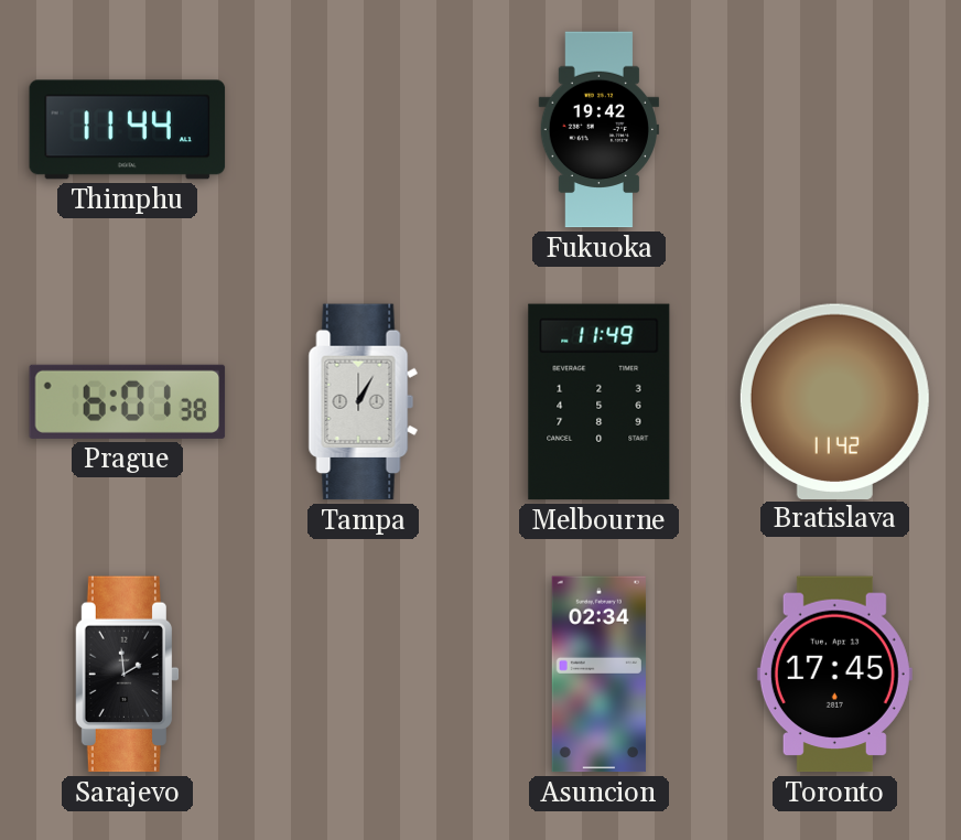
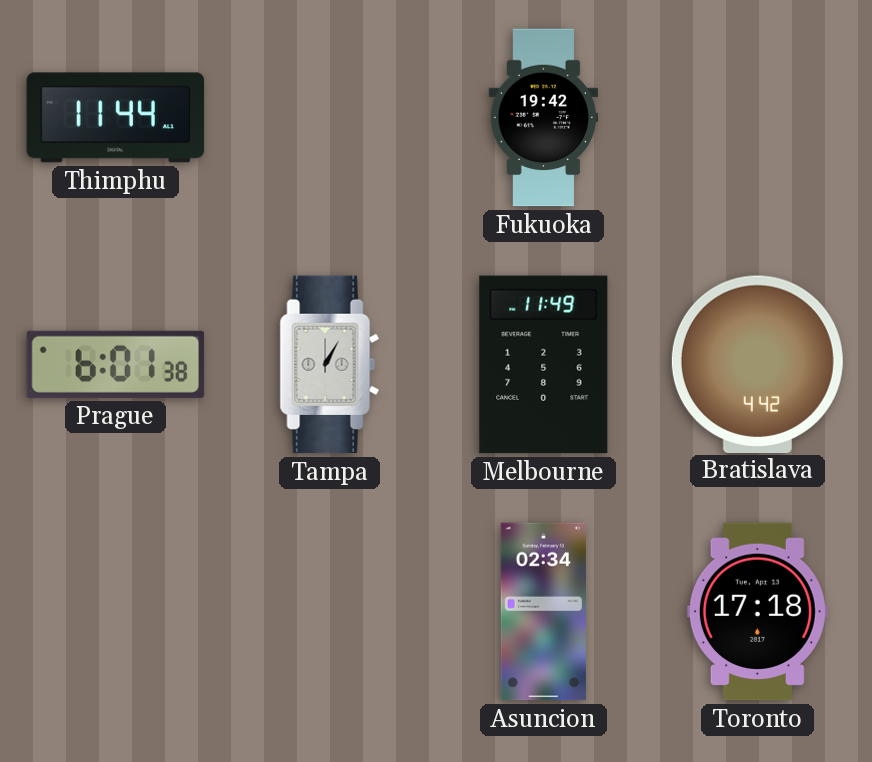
Bratislava: 11:42 -> 4:42
Sarajevo: 1:59 -> none
Toronto: 17:45 -> 17:18
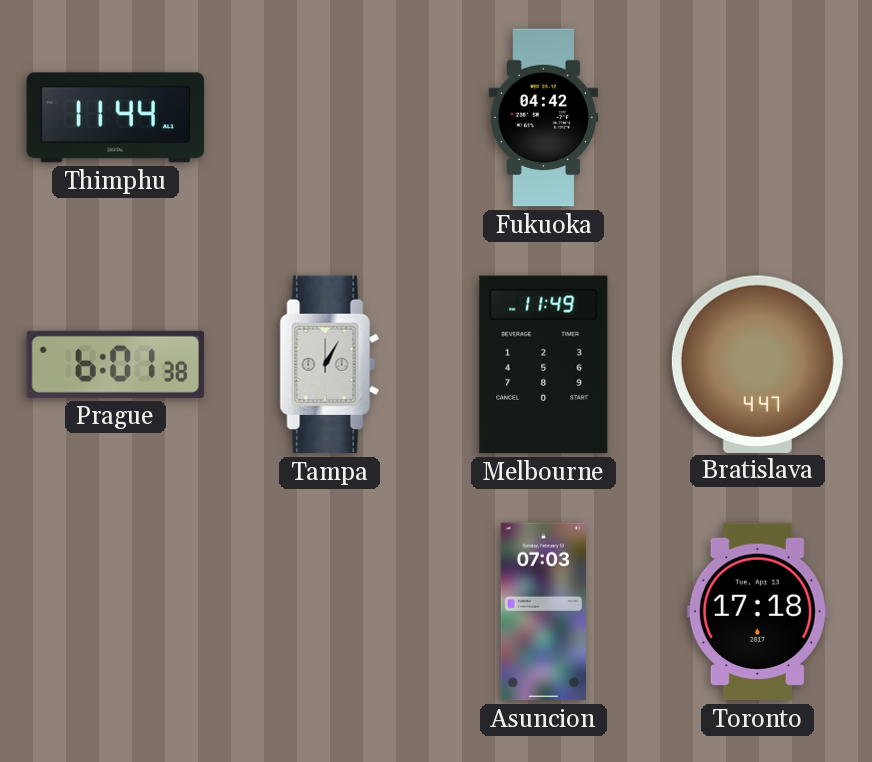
Fukuoka: 19:42 -> 04:42
Bratislava: 4:42 -> 4:47
Asuncion: 02:34 -> 07:03
